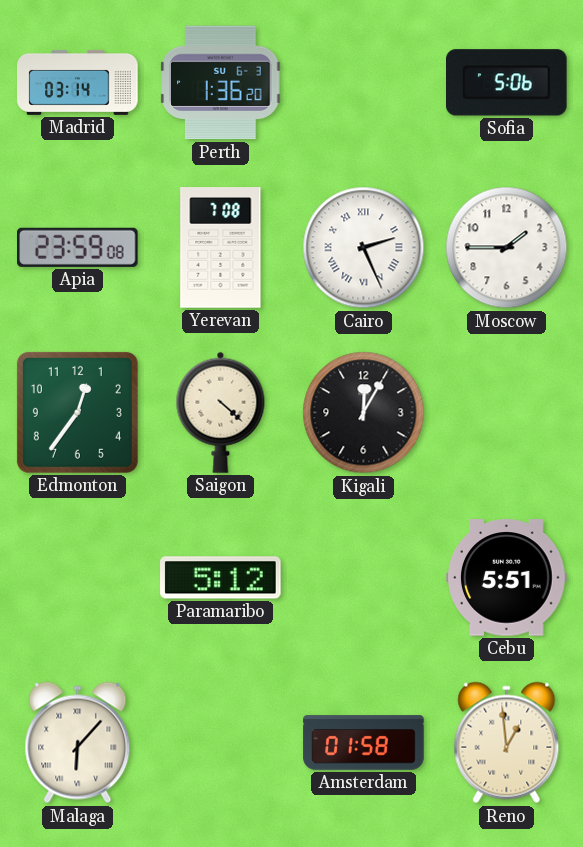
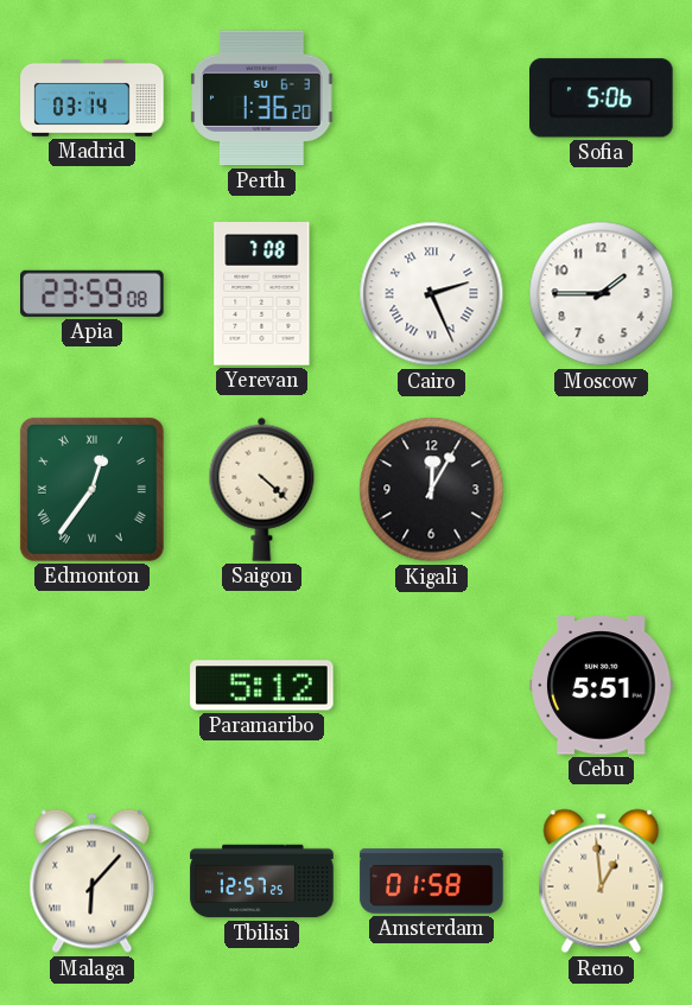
Edmonton numerals: Arabic -> Roman
Tbilisi: none -> 12:57
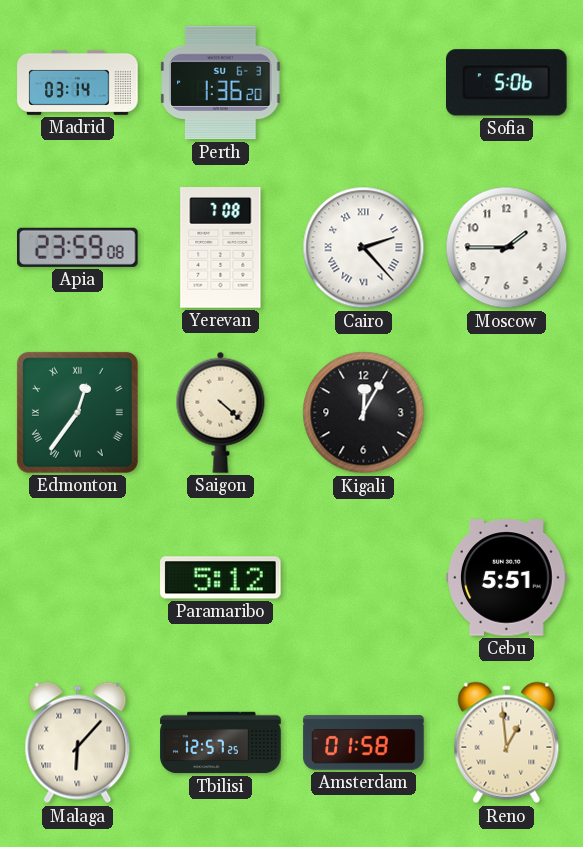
Cairo: 2:26 -> 2:23
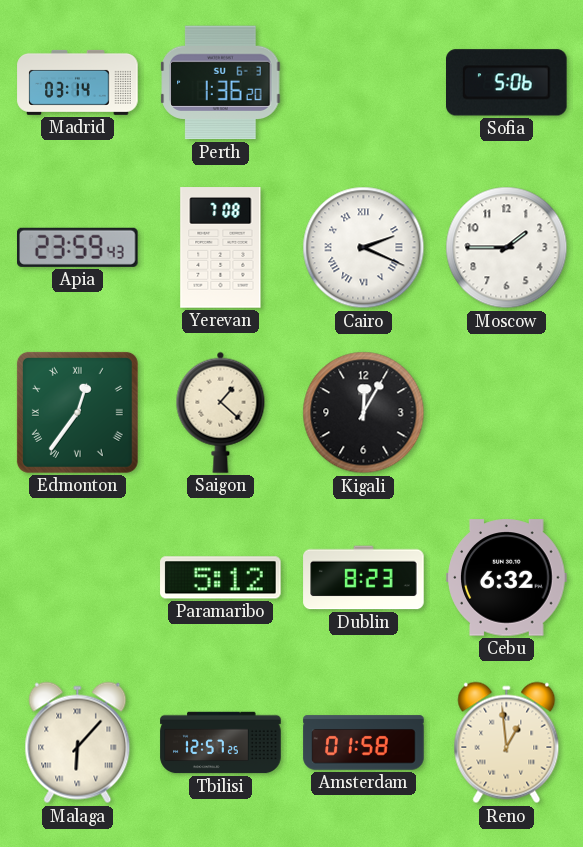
Apia: 23:59:08 -> 23:59:43
Cairo: 2:23 -> 2:19
Saigon: 4:22 -> 1:22
Dublin: none -> 8:23
Cebu: 5:51 -> 6:32
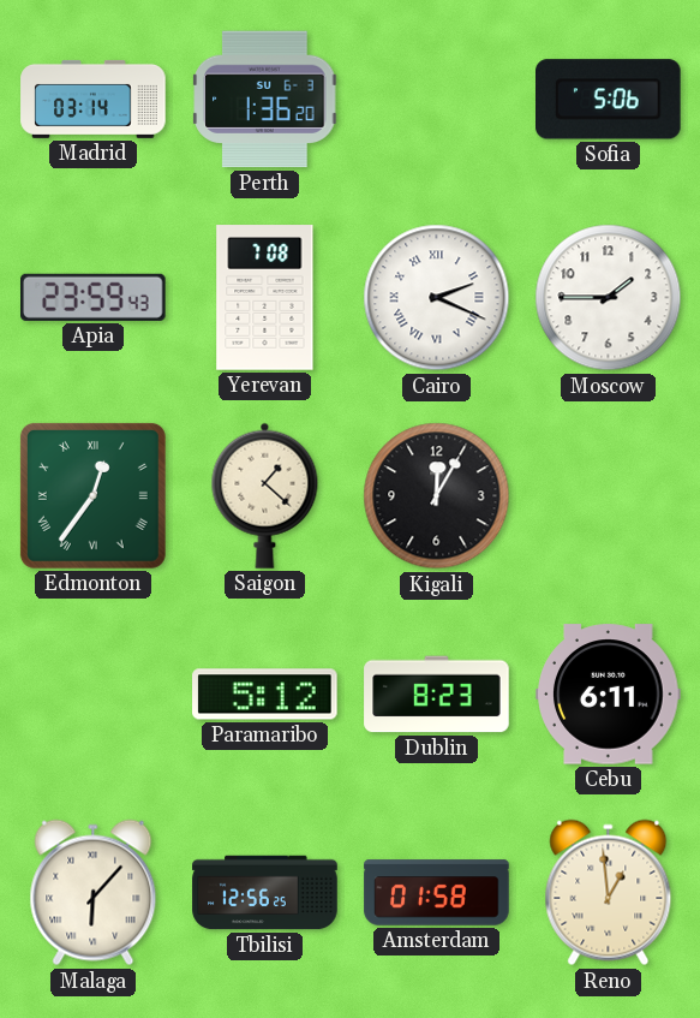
Cebu: 6:32 -> 6:11
Tbilisi: 12:57 -> 12:56
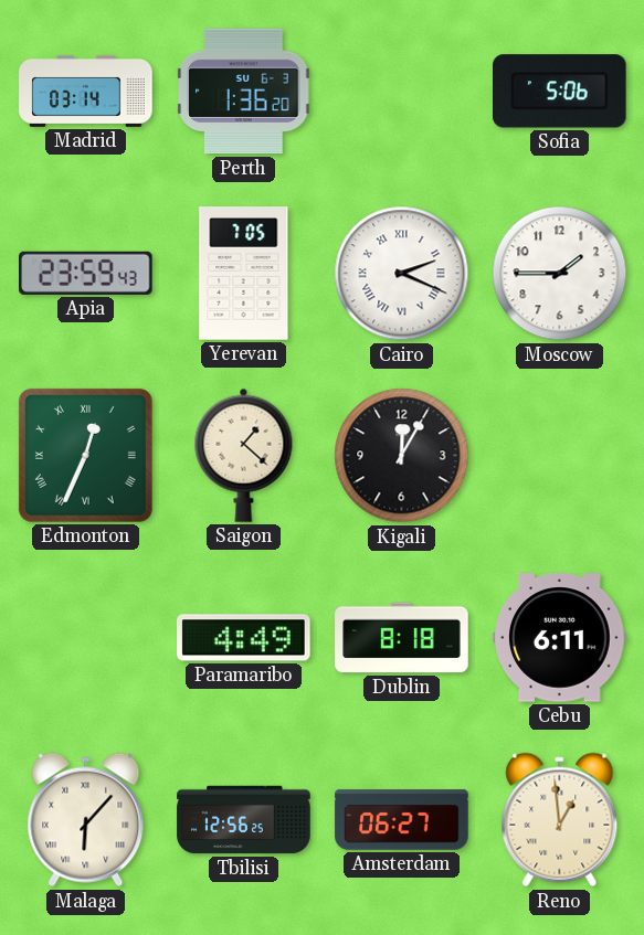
Yerevan: 7:08 -> 7:05
Edmonton: 12:36 -> 12:34
Paramaribo: 5:12 -> 4:49
Dublin: 8:23 -> 8:18
Amsterdam: 01:58 -> 06:27
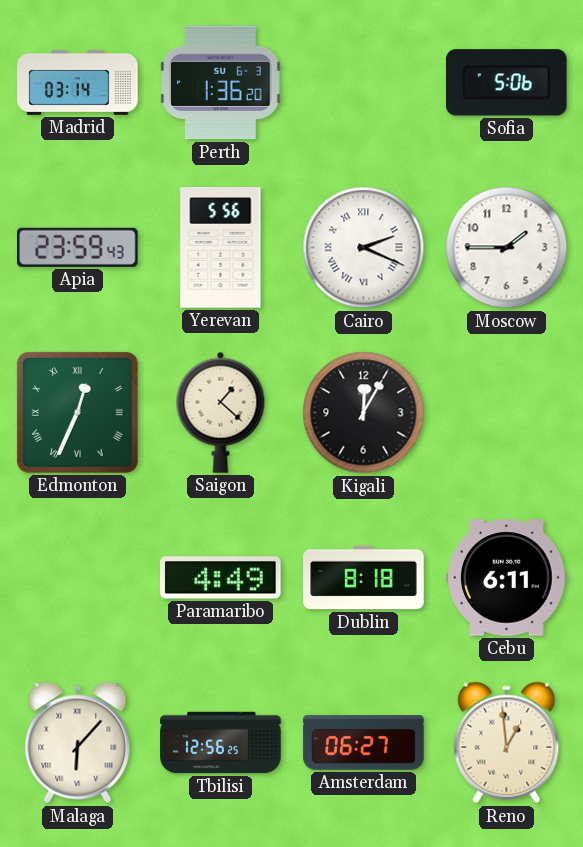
Yerevan: 7:05 -> 5:56
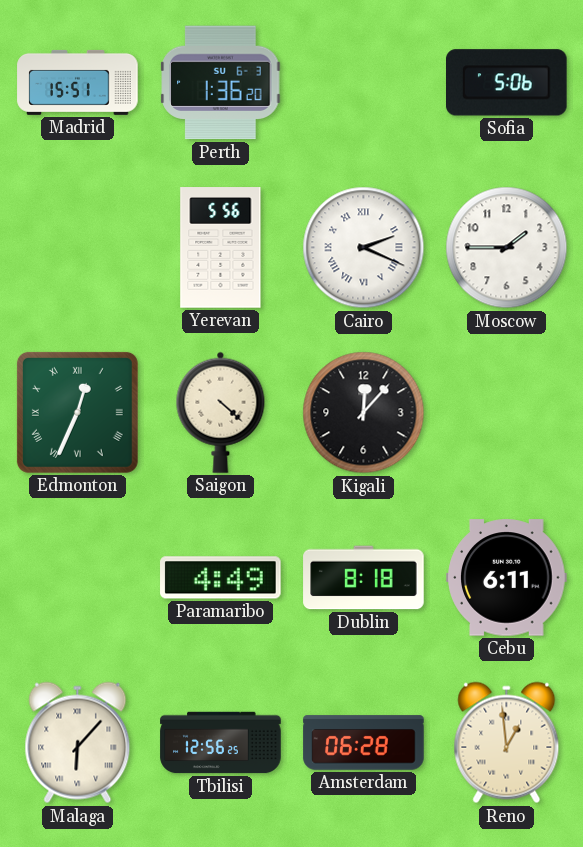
Madrid: 03:14 -> 15:51
Apia: 23:59 -> none
Saigon: 1:22 -> 4:22
Kigali: 12:05 -> 12:07
Amsterdam: 06:27 -> 06:28
